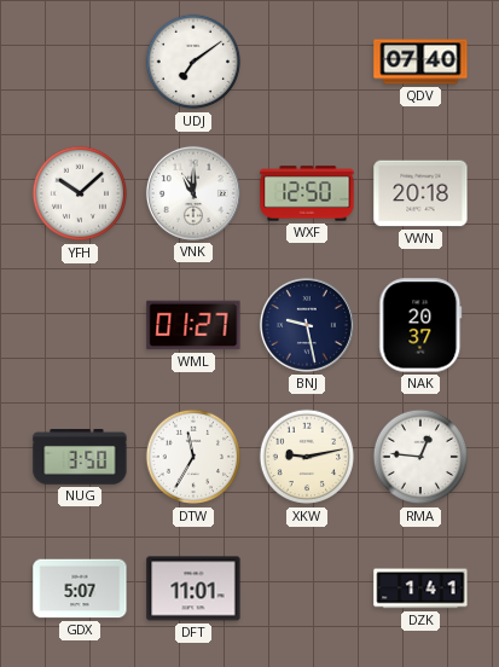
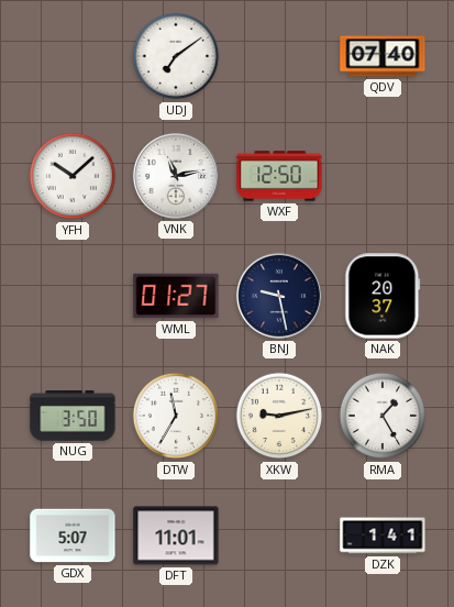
VNK: 11:00 -> 11:13
VWN: 20:18 -> none
RMA: 12:46 -> 1:25
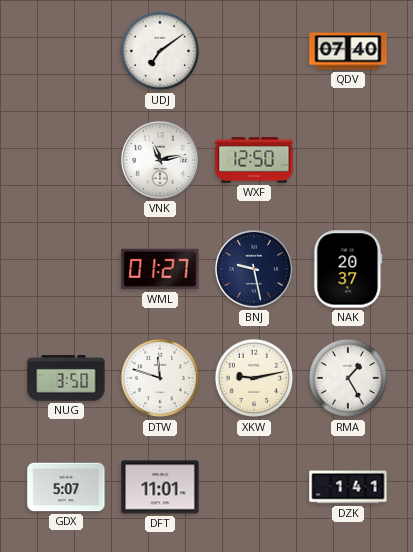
YFH: 10:08 -> none
DTW: 11:35 -> 11:48
